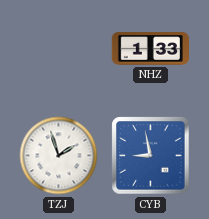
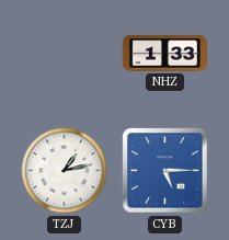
TZJ: 1:57 -> 1:13
CYB: 8:58 -> 5:15
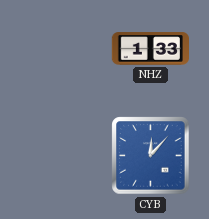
TZJ: 1:13 -> none
CYB: 5:15 -> 12:07
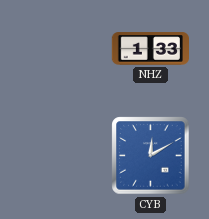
CYB: 12:07 -> 12:10
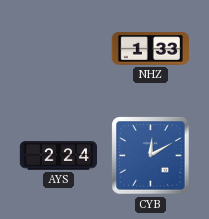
AYS: none -> 2:24
